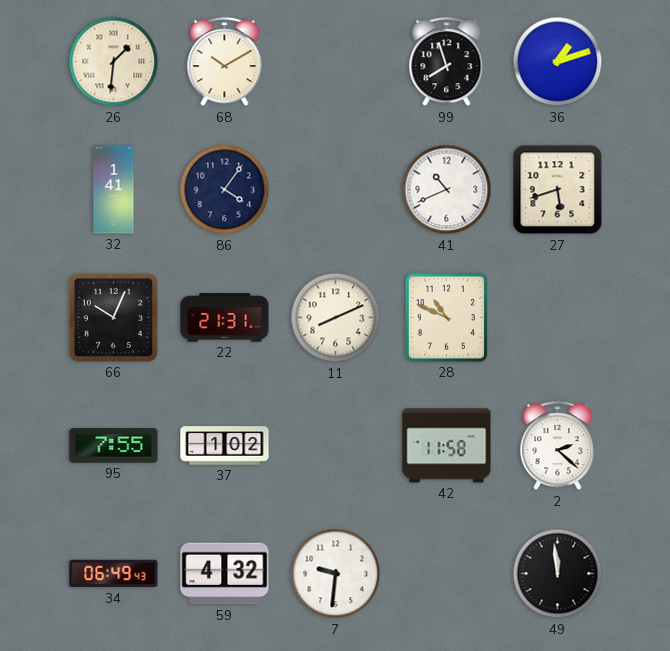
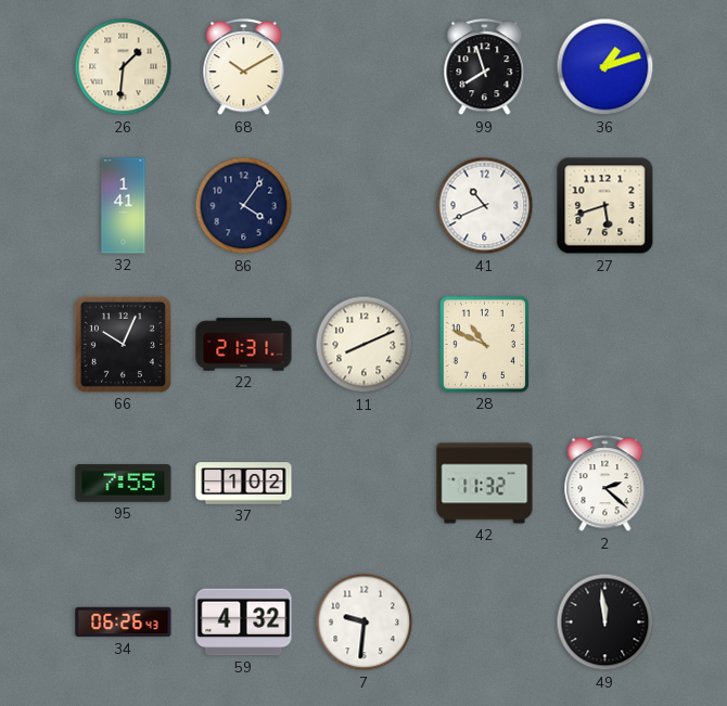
42: 11:58 -> 11:32
34: 06:49 -> 06:26
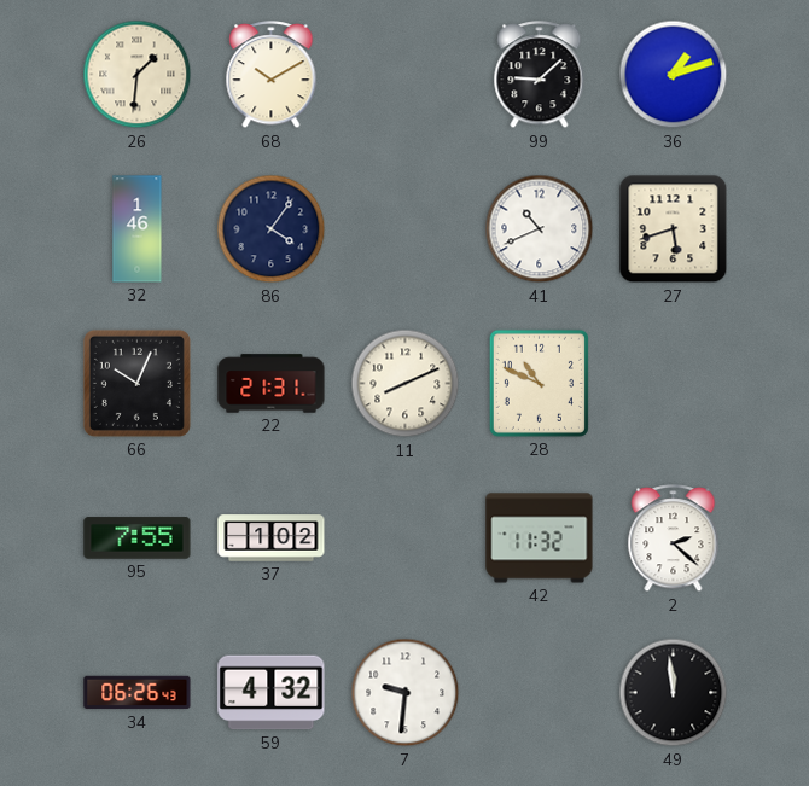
99: 7:57 -> 9:08
32: 1:41 -> 1:46
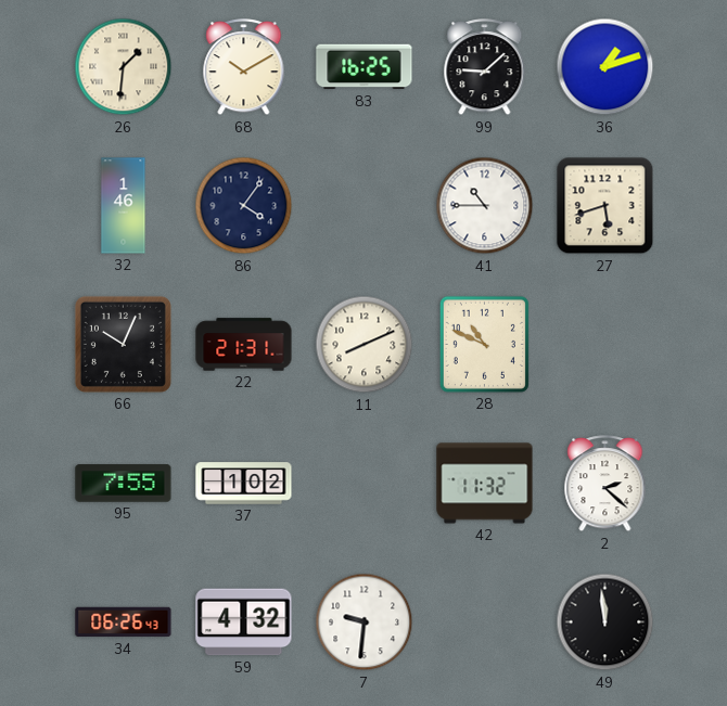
83: none -> 16:25
41: 10:41 -> 10:45
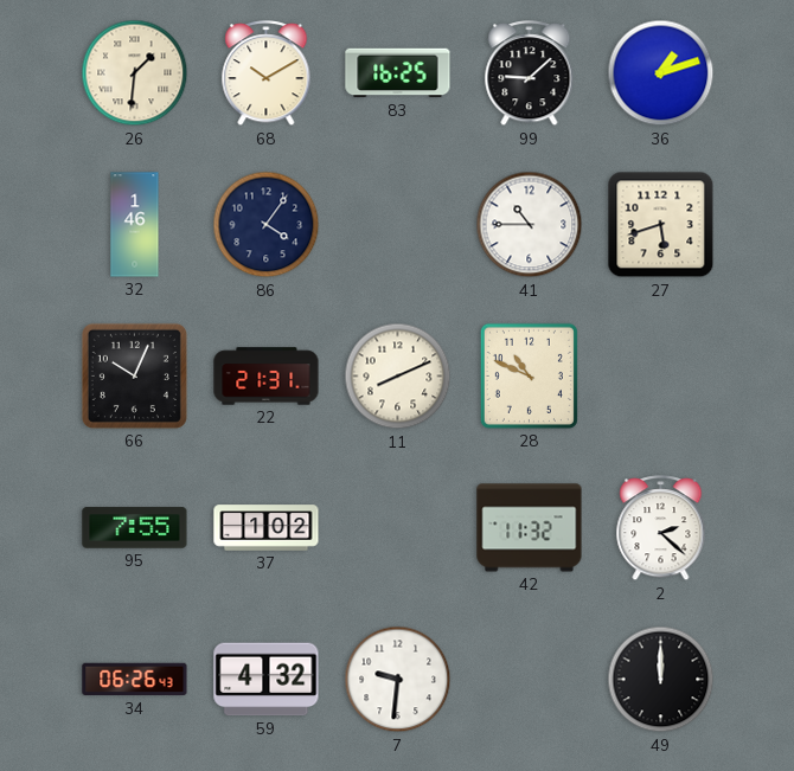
49: 11:59 -> 12:00
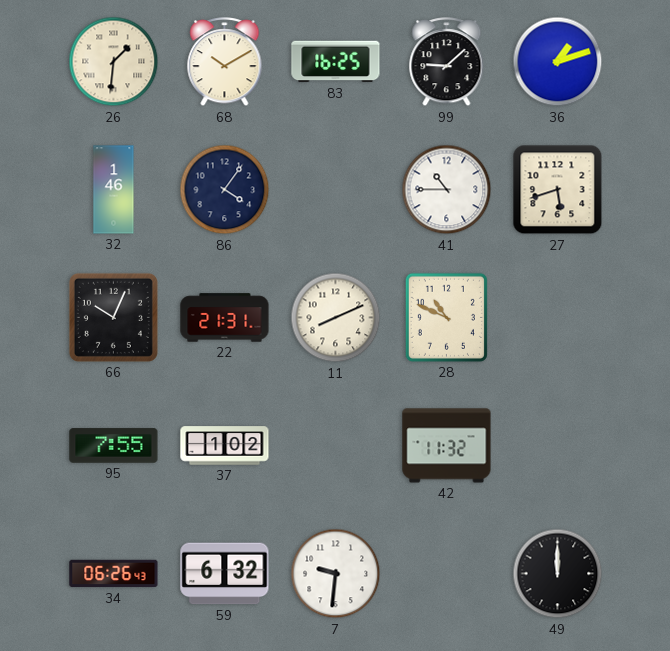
2: 2:22 -> none
59: 4:32 -> 6:32
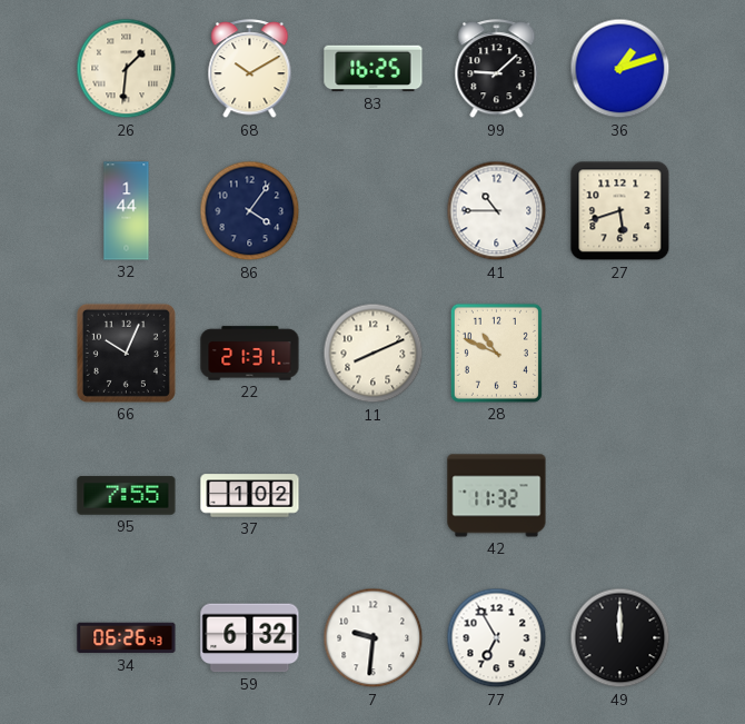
32: 1:46 -> 1:44
77: none -> 6:55
